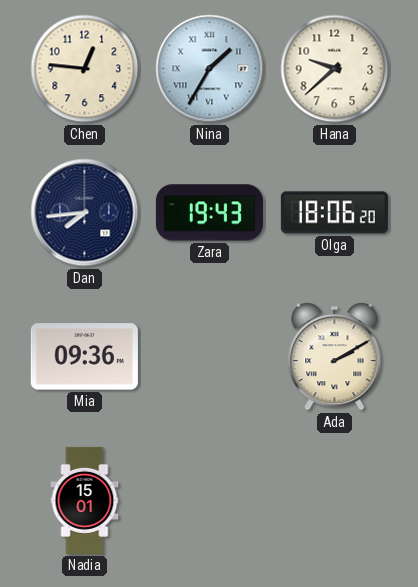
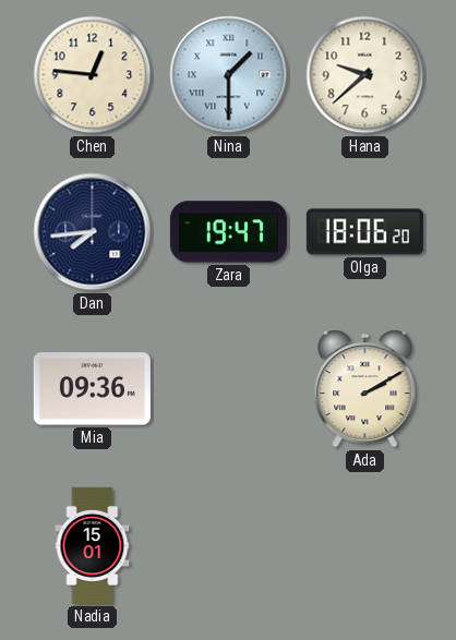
Nina: 1:35 -> 1:30
Zara: 19:43 -> 19:47
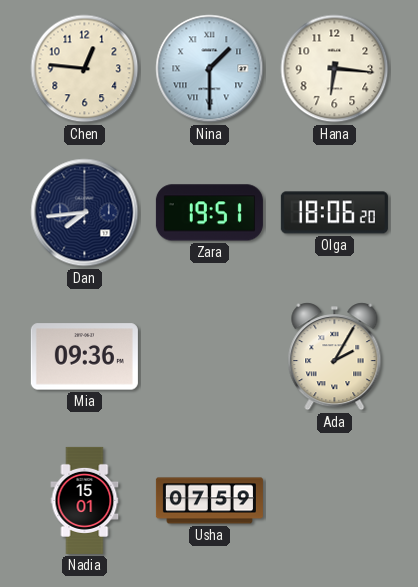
Hana: 9:38 -> 6:16
Zara: 19:47 -> 19:51
Ada: 2:10 -> 2:05
Usha: none -> 07:59
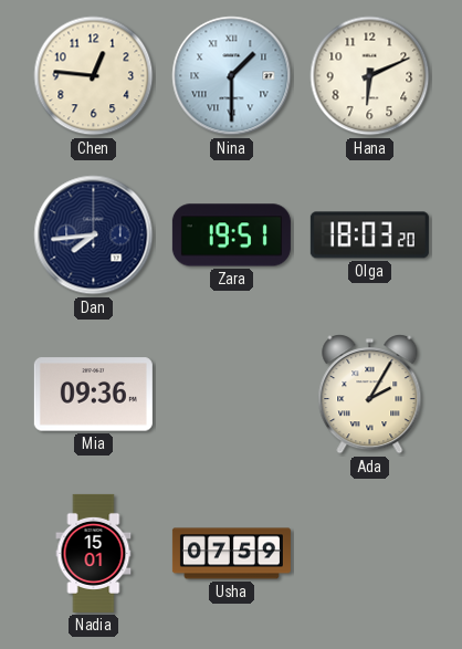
Hana: 6:16 -> 6:11
Olga: 18:06 -> 18:03
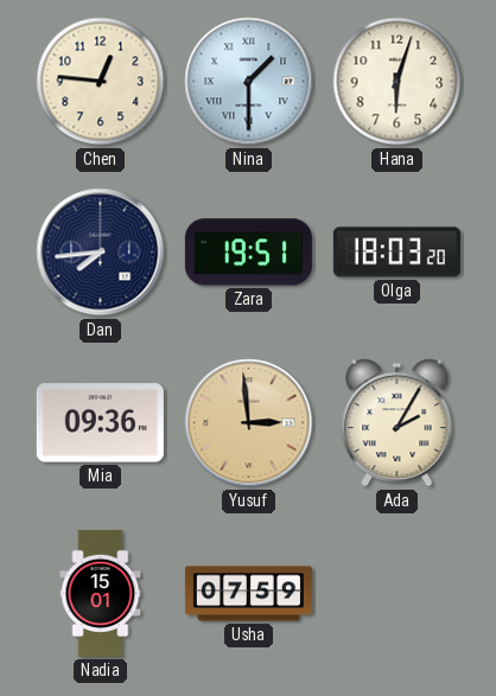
Hana: 6:11 -> 6:03
Yusuf: none -> 2:59
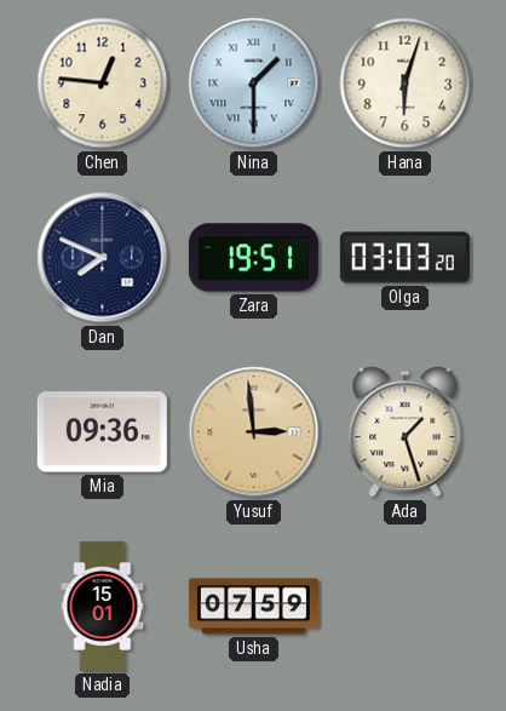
Dan: 7:44 -> 7:49
Olga: 18:03 -> 03:03
Ada: 2:05 -> 1:27
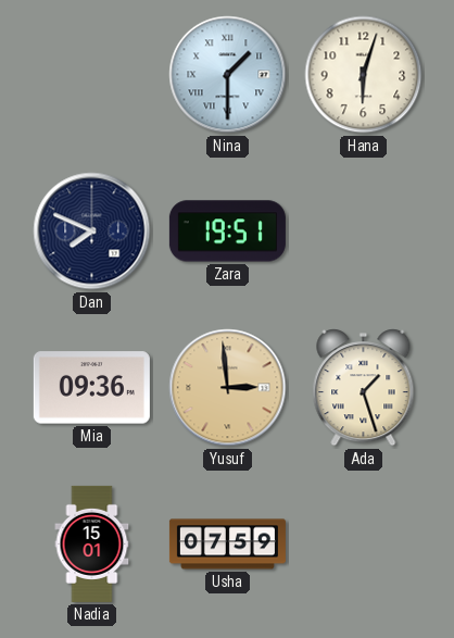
Chen: 12:46 -> none
Olga: 03:03 -> none
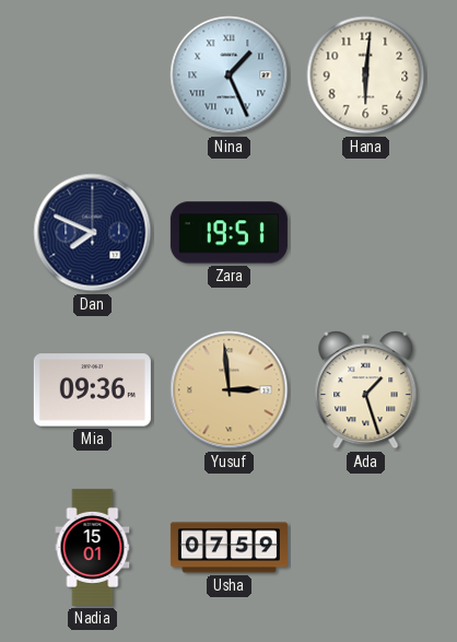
Nina: 1:30 -> 1:26
Hana: 6:03 -> 6:01
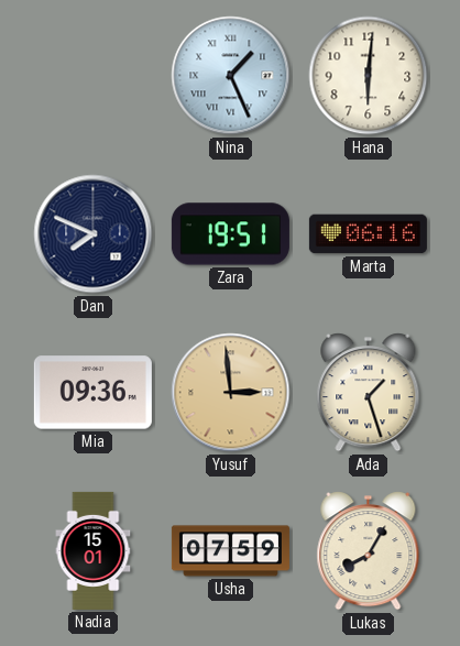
Marta: none -> 06:16
Lukas: none -> 8:05
